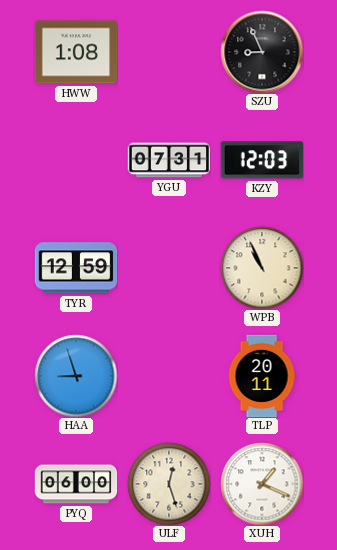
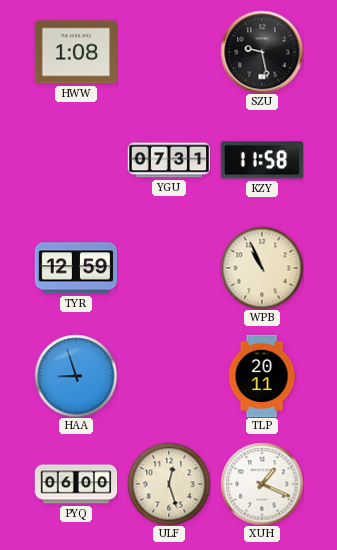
SZU: 8:56 -> 9:28
KZY: 12:03 -> 11:58
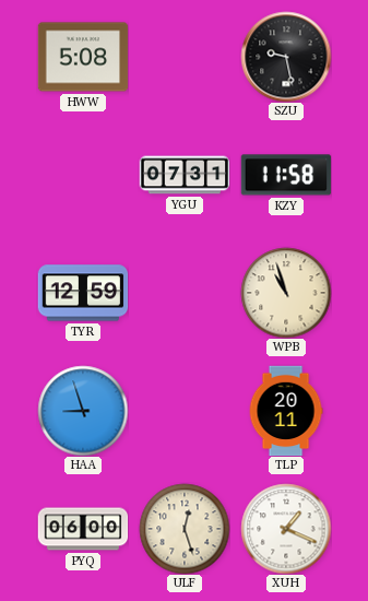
HWW: 1:08 -> 5:08
WPB: 10:56 -> 10:57
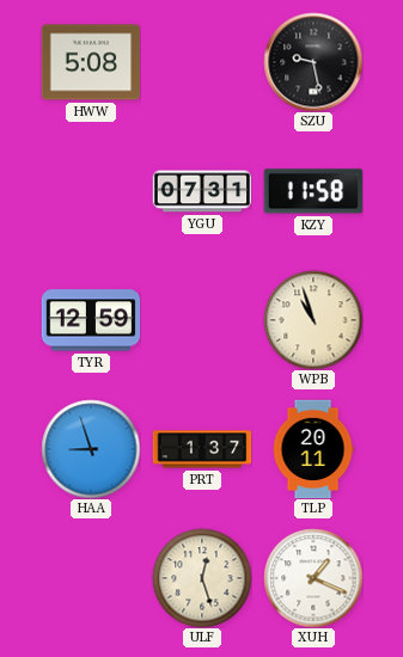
PRT: none -> 1:37
PYQ: 06:00 -> none
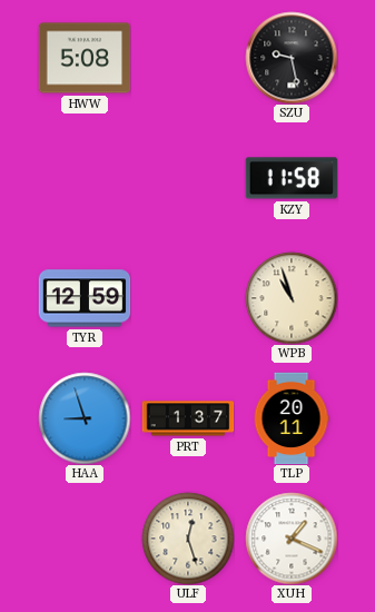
YGU: 07:31 -> none
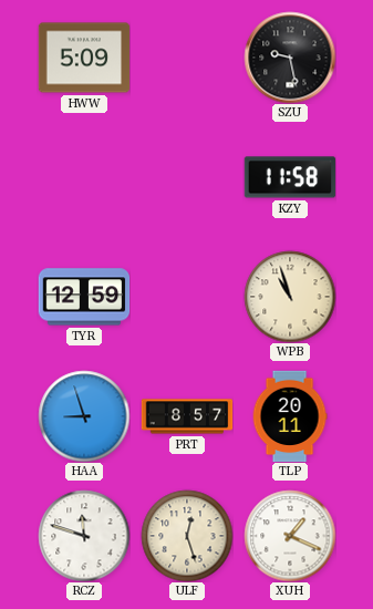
HWW: 5:08 -> 5:09
PRT: 1:37 -> 8:57
RCZ: none -> 11:48
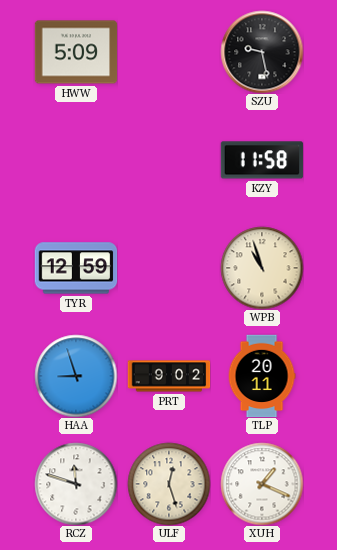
PRT: 8:57 -> 9:02
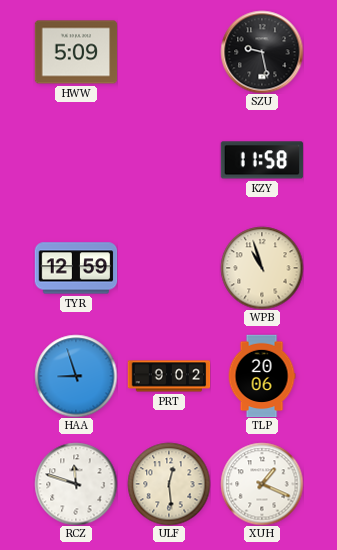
TLP: 20:11 -> 20:06
ULF: 12:27 -> 12:29
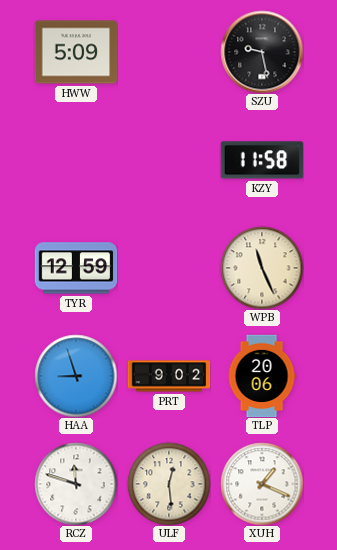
WPB: 10:57 -> 11:26
